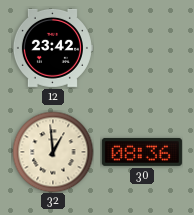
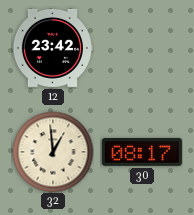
30: 08:36 -> 08:17
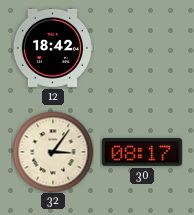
12: 23:42 -> 18:42
32: 12:59 -> 3:06
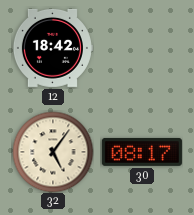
32: 3:06 -> 5:06
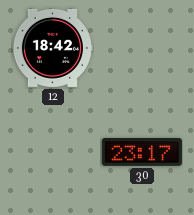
32: 5:06 -> none
30: 08:17 -> 23:17
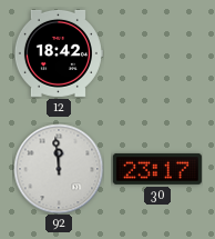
92: none -> 11:59
